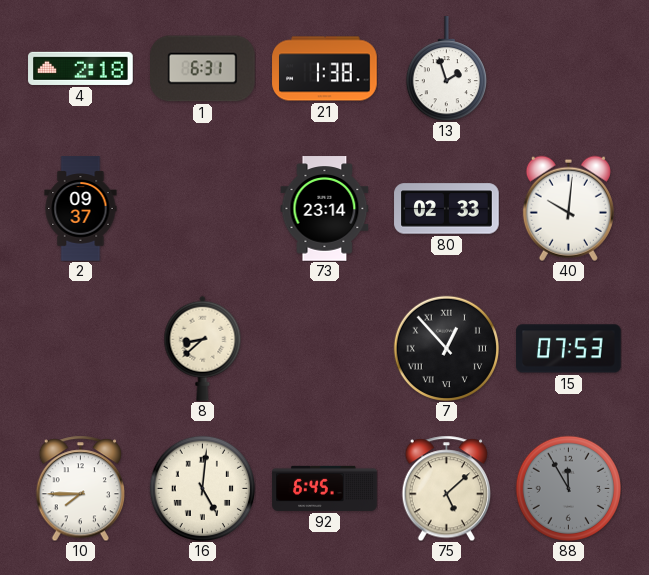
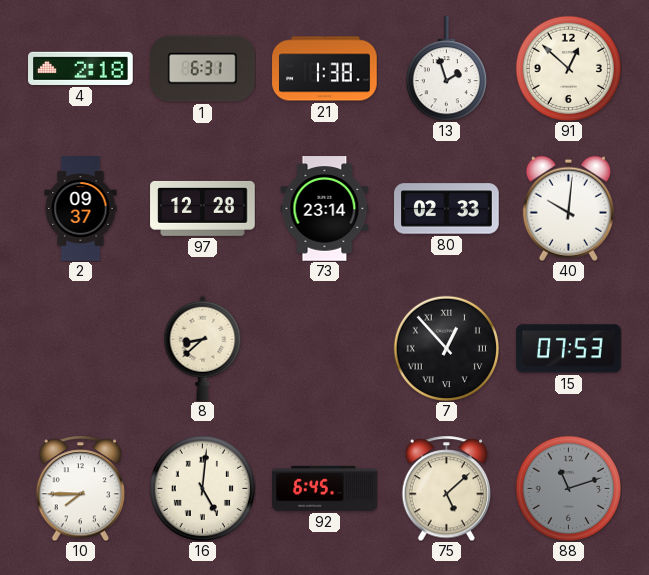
91: none -> 12:52
97: none -> 12:28
88: 11:55 -> 11:12
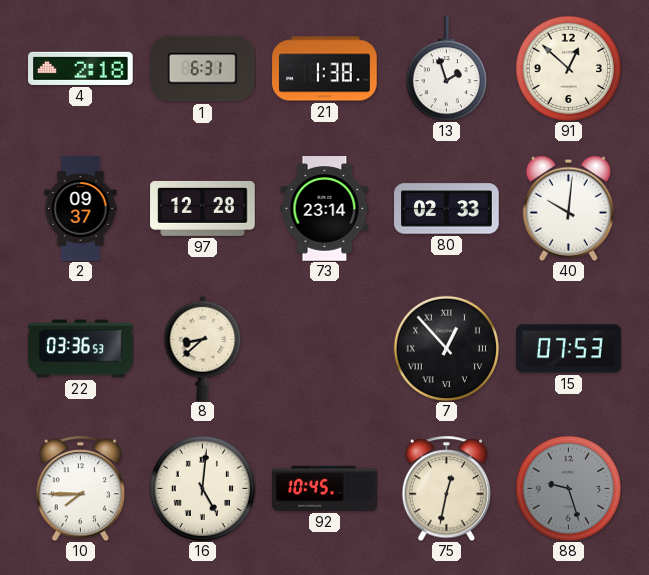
22: none -> 03:36
92: 6:45 -> 10:45
75: 5:08 -> 12:32
88: 11:12 -> 9:27
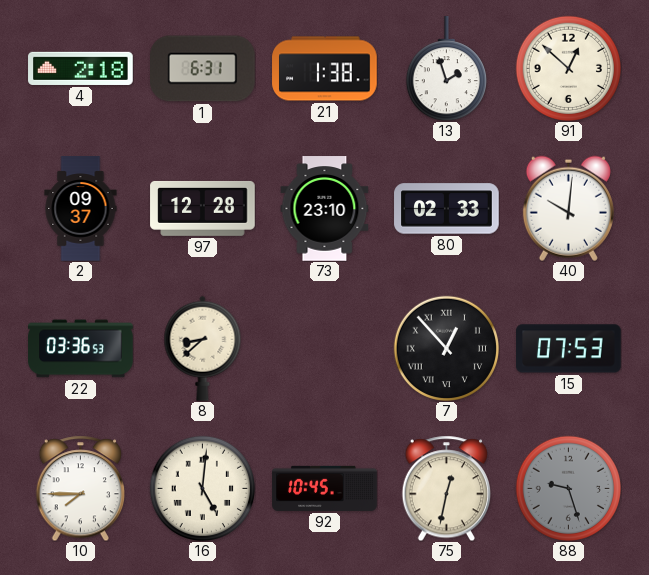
73: 23:14 -> 23:10
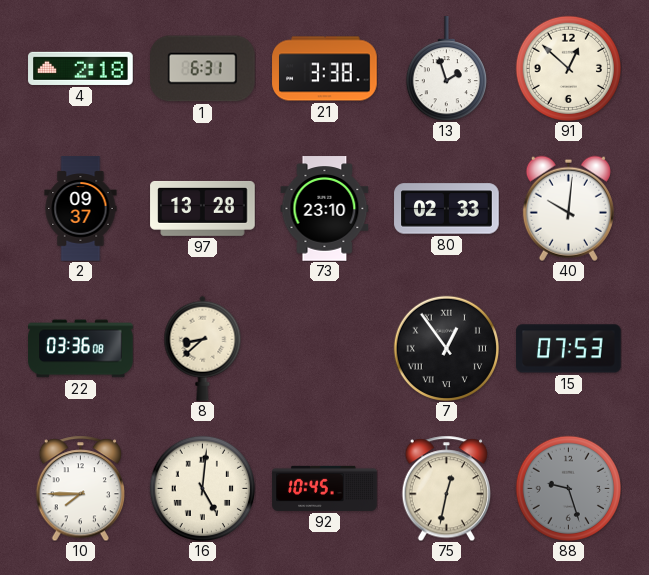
21: 1:38 -> 3:38
97: 12:28 -> 13:28
22: 03:36:53 -> 03:36:08
7: 12:53 -> 12:54
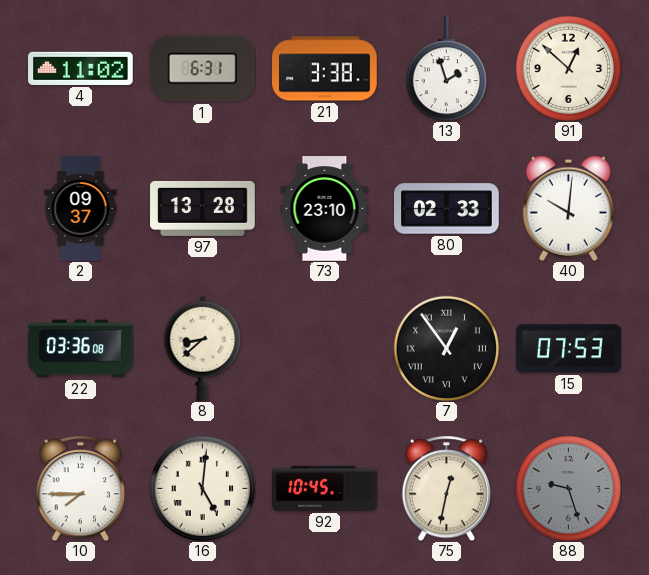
4: 2:18 -> 11:02
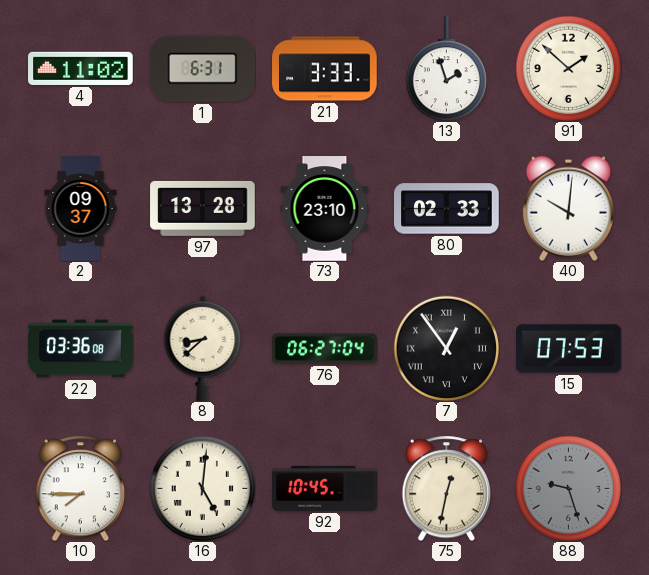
21: 3:38 -> 3:33
91: 12:52 -> 1:52
76: none -> 06:27
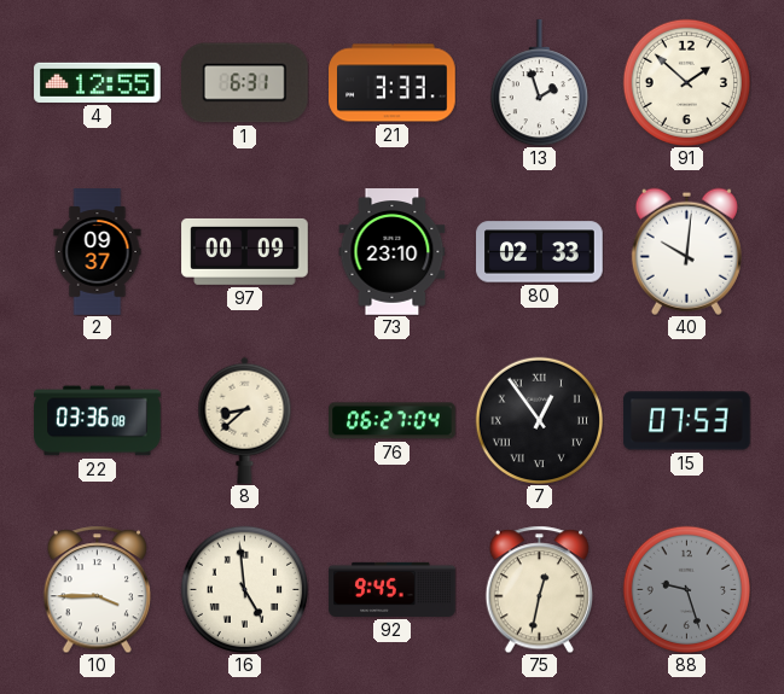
4: 11:02 -> 12:55
97: 13:28 -> 00:09
10: 7:45 -> 3:45
16: 5:01 -> 4:59
92: 10:45 -> 9:45
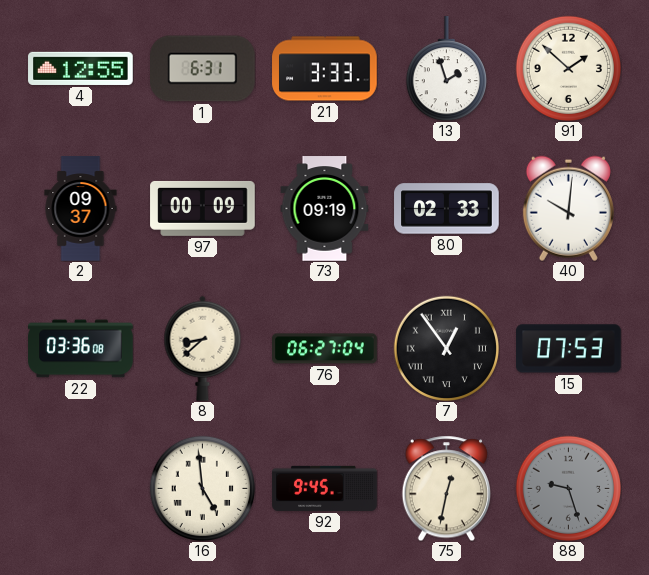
73: 23:10 -> 09:19
10: 3:45 -> none
